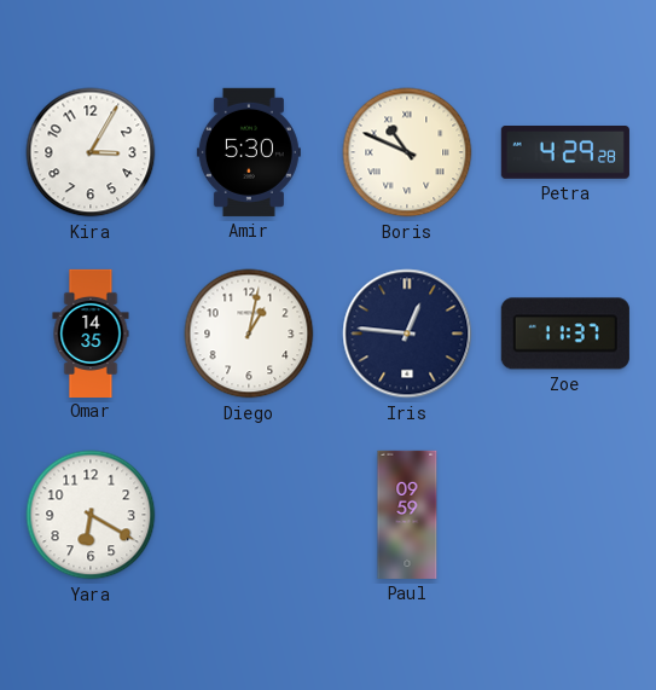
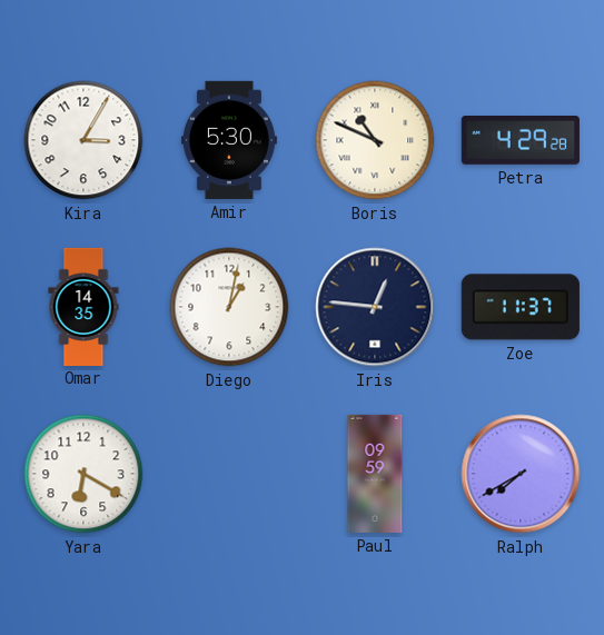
Ralph: none -> 7:40
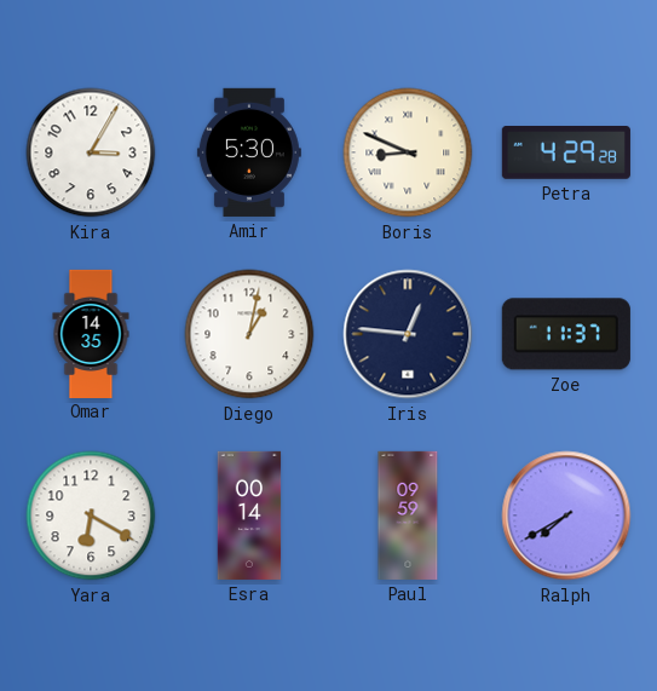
Boris: 10:49 -> 8:49
Esra: none -> 00:14
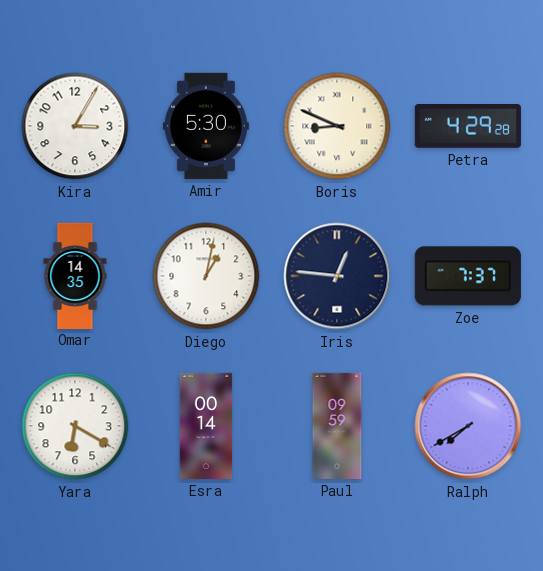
Zoe: 11:37 -> 7:37
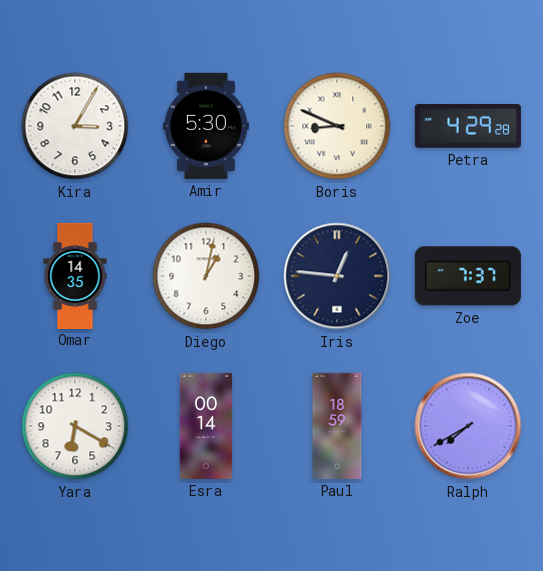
Paul: 09:59 -> 18:59
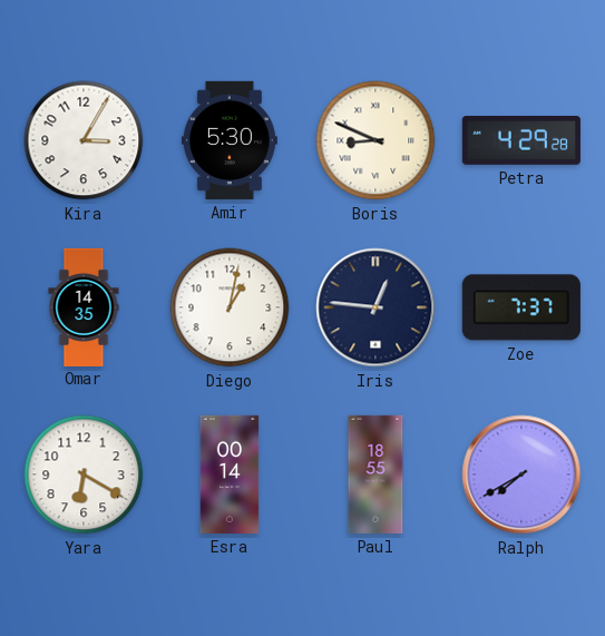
Paul: 18:59 -> 18:55
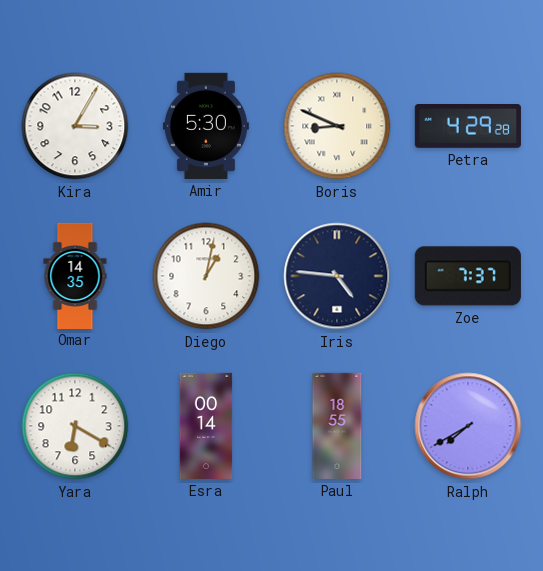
Iris: 12:46 -> 4:46
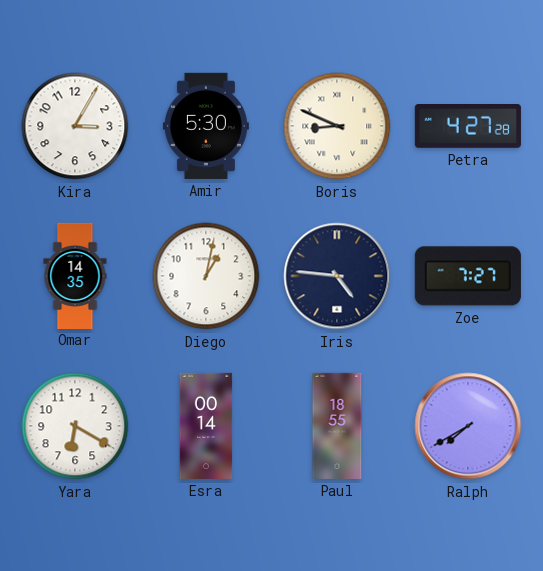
Petra: 4:29 -> 4:27
Zoe: 7:37 -> 7:27
